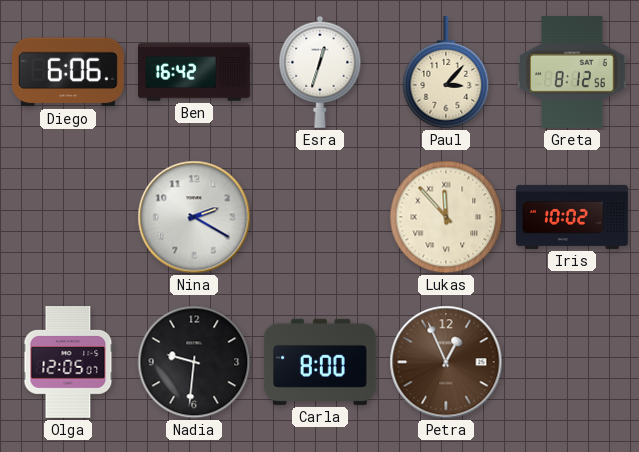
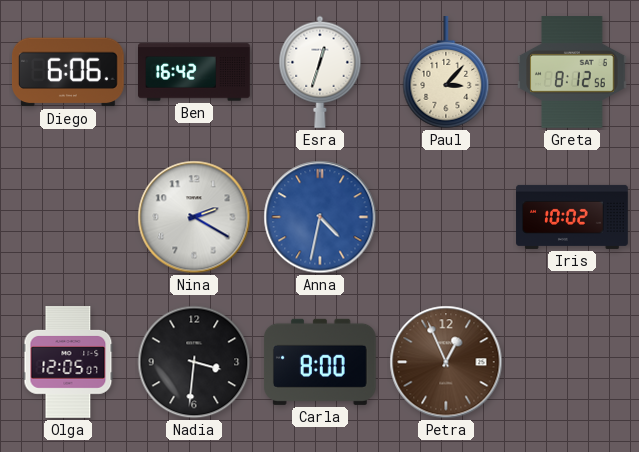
Anna: none -> 4:32
Lukas: 11:53 -> none
Nadia: 9:31 -> 3:31
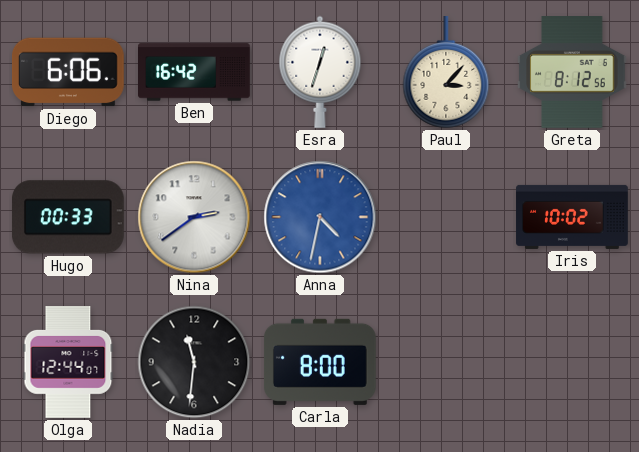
Hugo: none -> 00:33
Nina: 2:20 -> 2:39
Olga: 12:05 -> 12:44
Nadia: 3:31 -> 11:31
Petra: 12:56 -> none
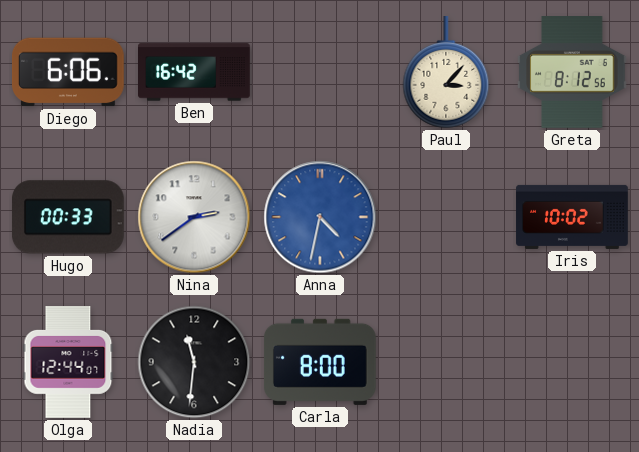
Esra: 12:33 -> none
